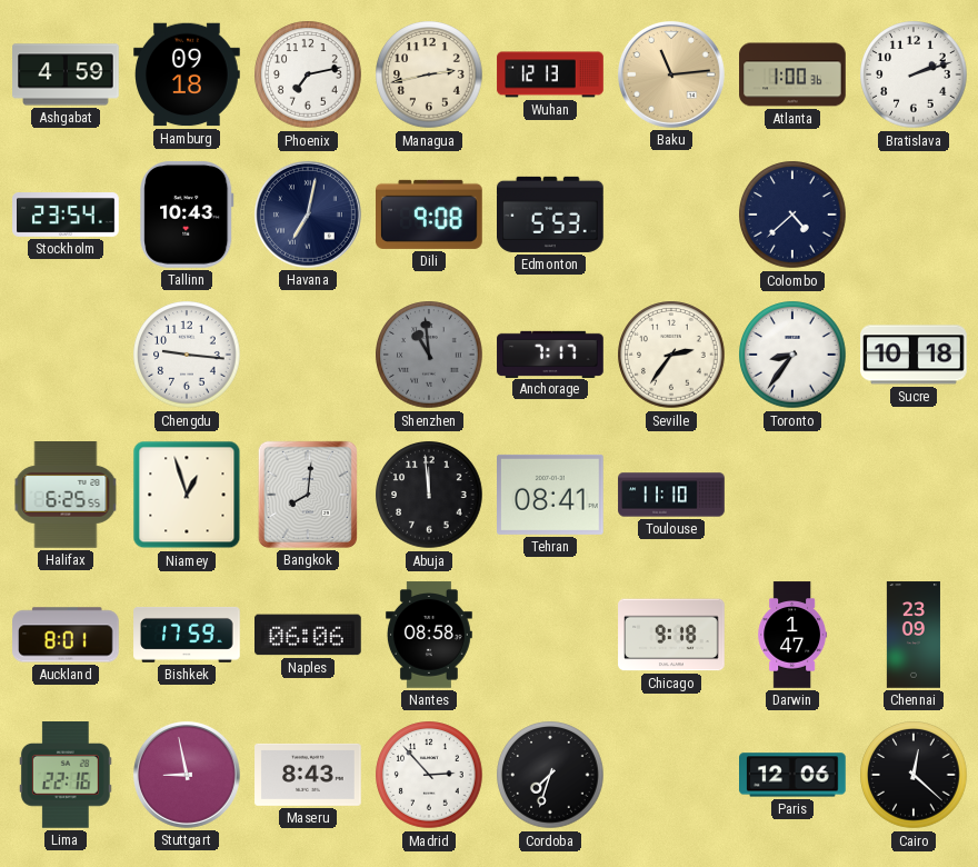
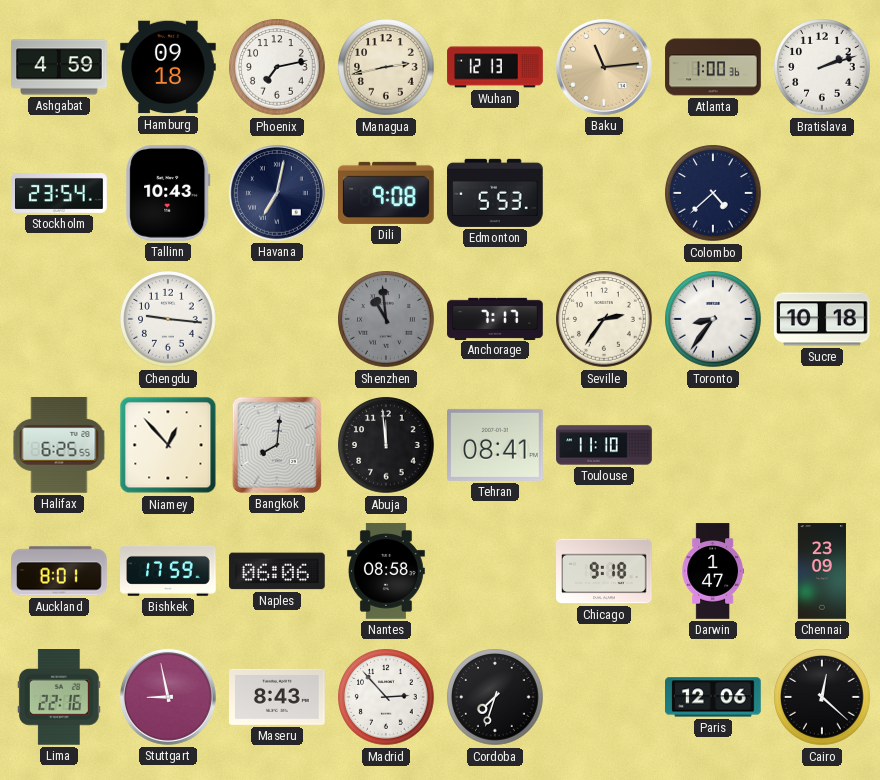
Niamey: 12:57 -> 12:53
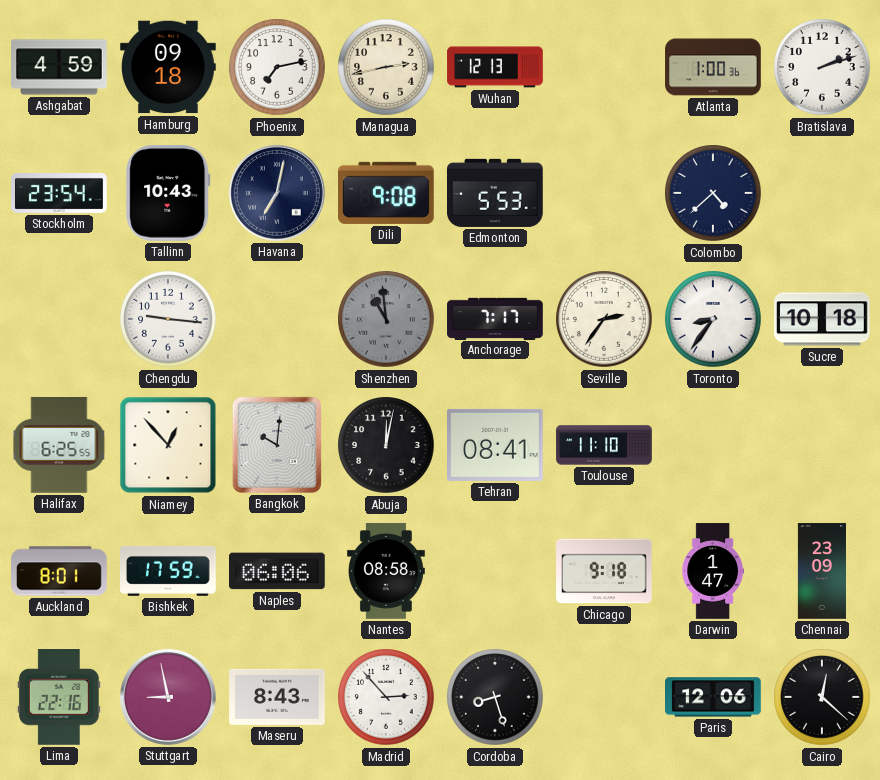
Baku: 11:14 -> none
Bangkok: 8:01 -> 10:01
Abuja: 11:59 -> 12:02
Cordoba: 7:33 -> 8:27
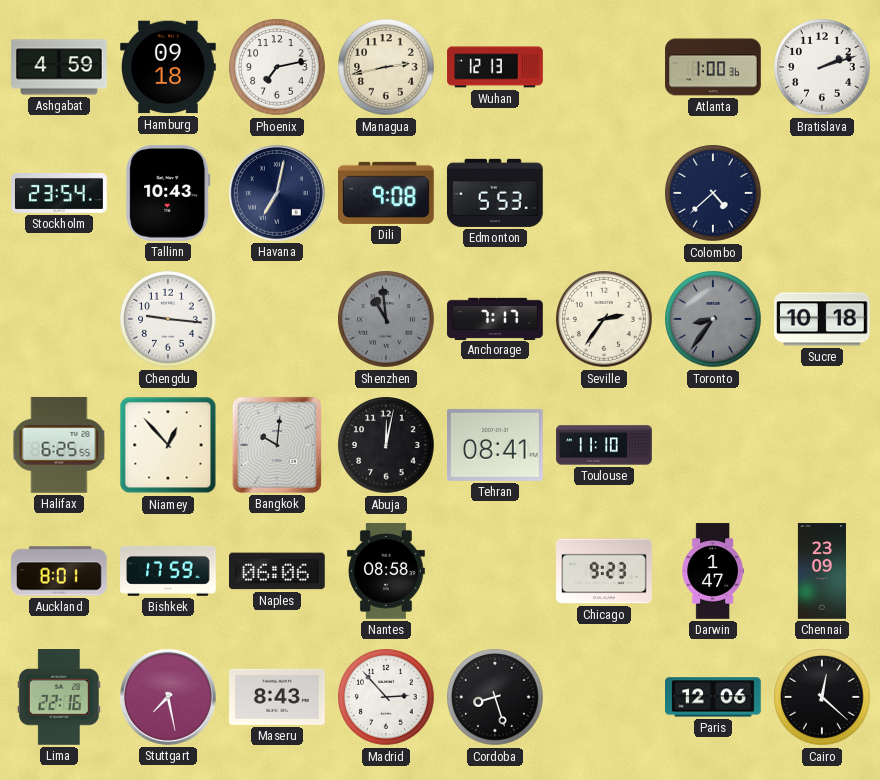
Toronto dial: white -> grey
Chicago: 9:18 -> 9:23
Stuttgart: 8:58 -> 7:28
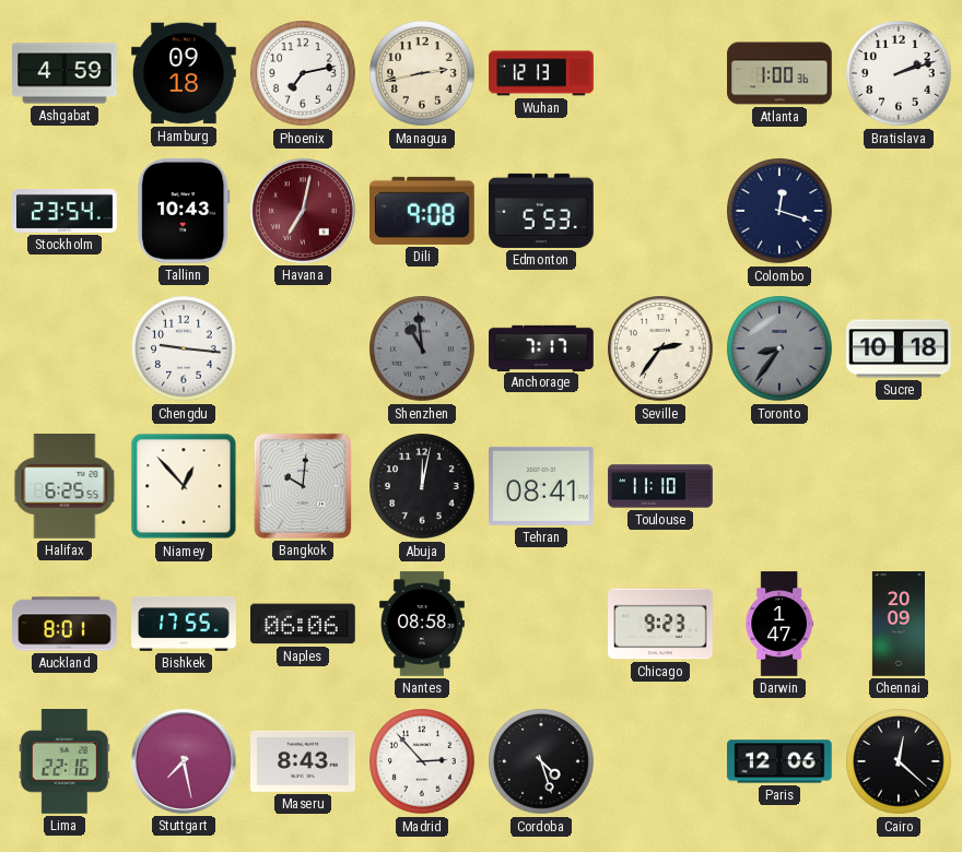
Havana dial: navy -> burgundy
Colombo: 4:38 -> 12:18
Bishkek: 17:59 -> 17:55
Chennai: 23:09 -> 20:09
Cordoba: 8:27 -> 4:27
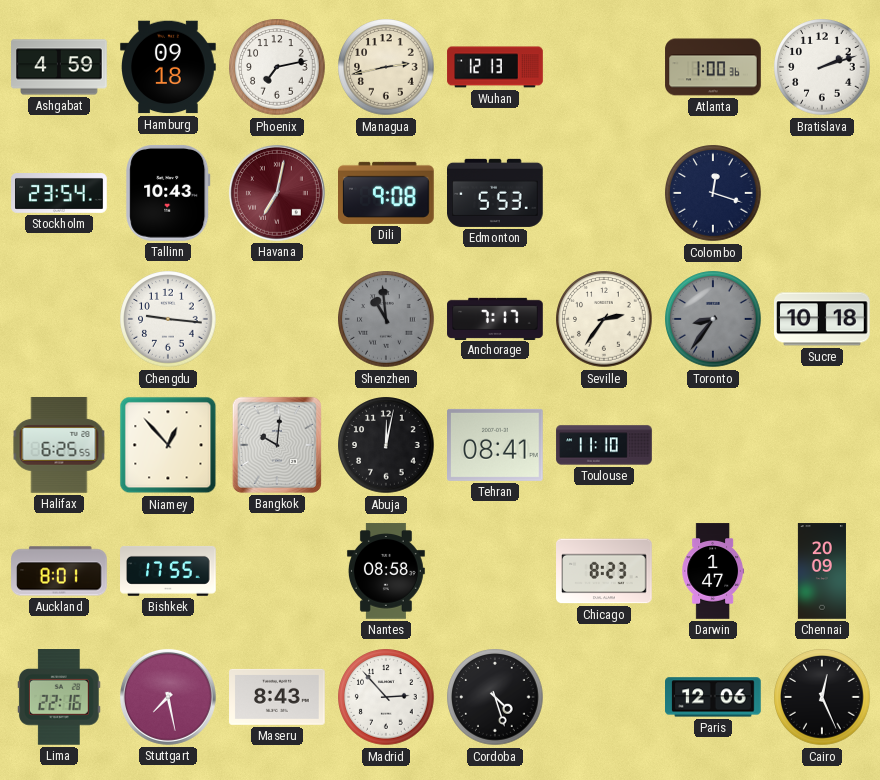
Naples: 06:06 -> none
Chicago: 9:23 -> 8:23
Cairo: 12:22 -> 12:26
